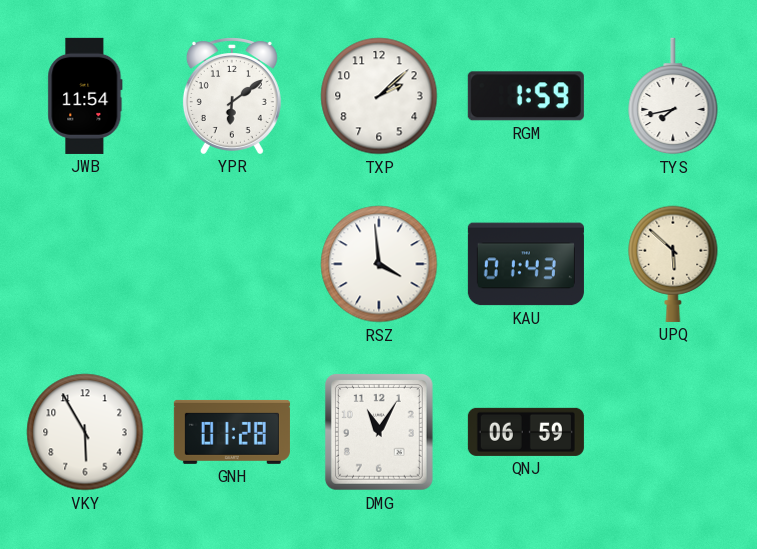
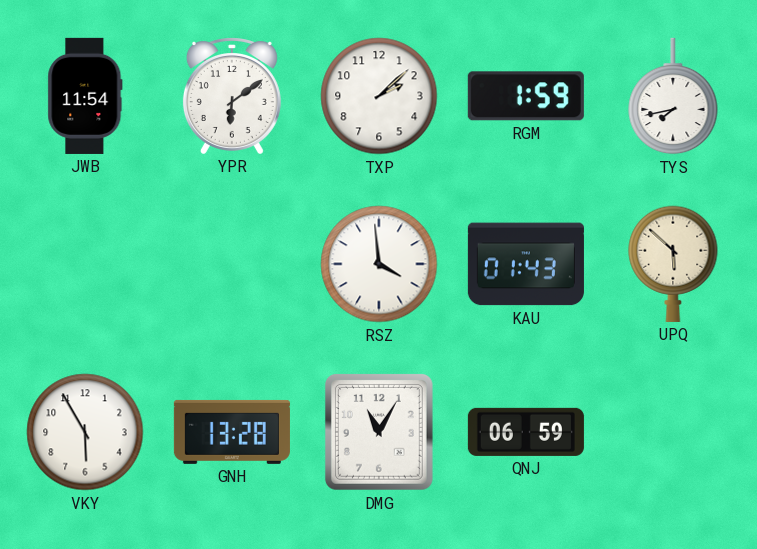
GNH: 01:28 -> 13:28
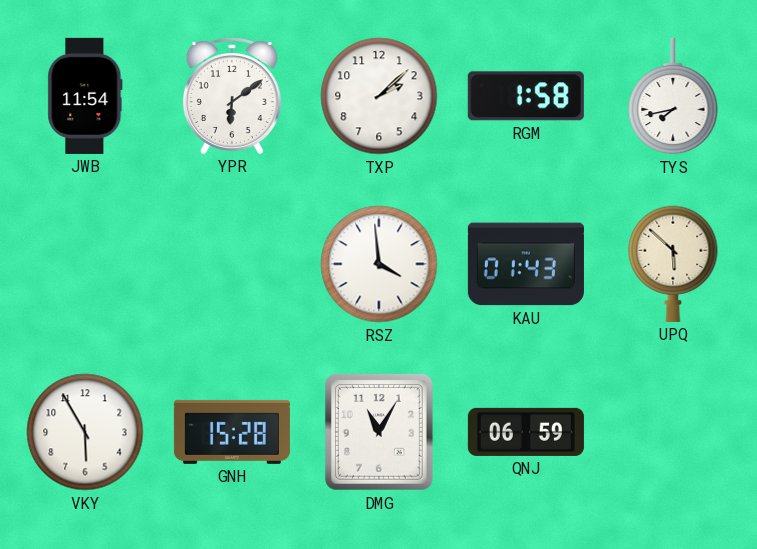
RGM: 1:59 -> 1:58
GNH: 13:28 -> 15:28
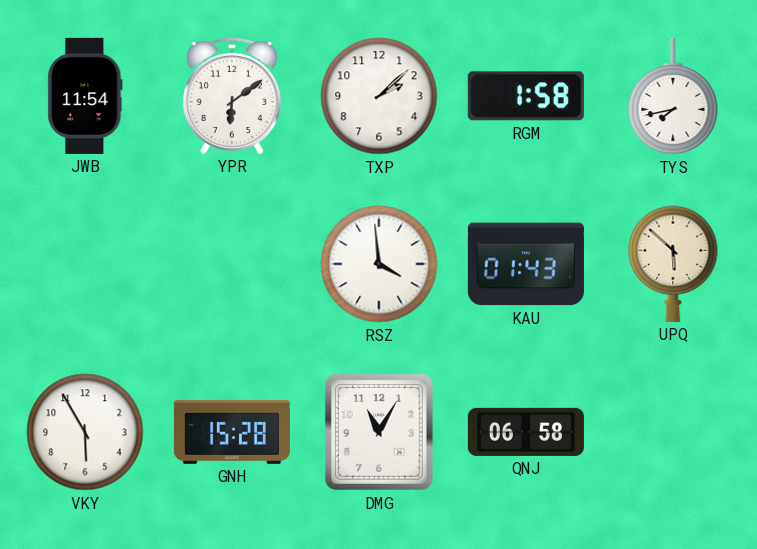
QNJ: 06:59 -> 06:58
